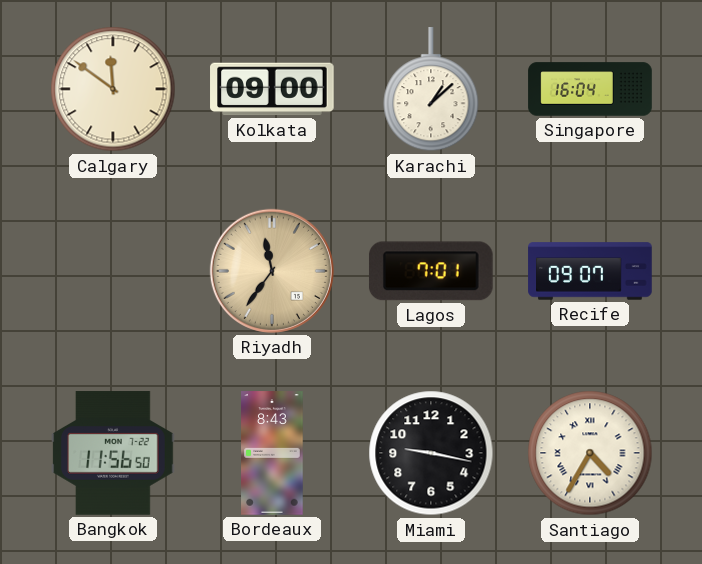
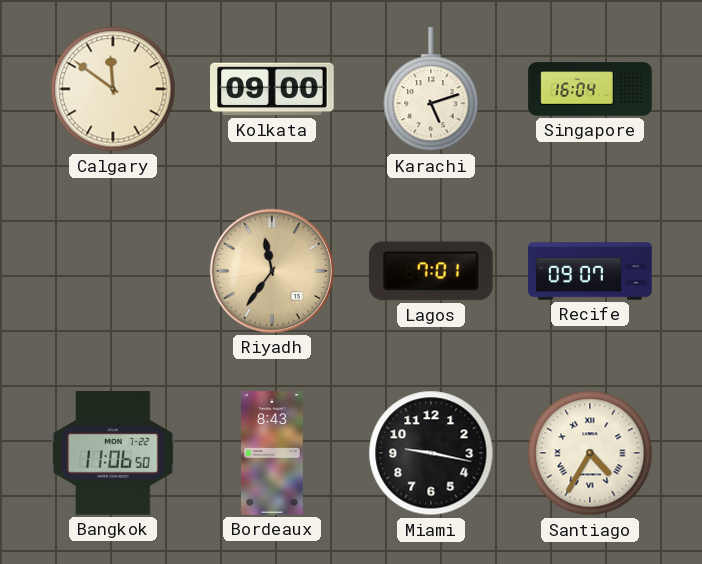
Karachi: 1:08 -> 5:12
Bangkok: 11:56 -> 11:06
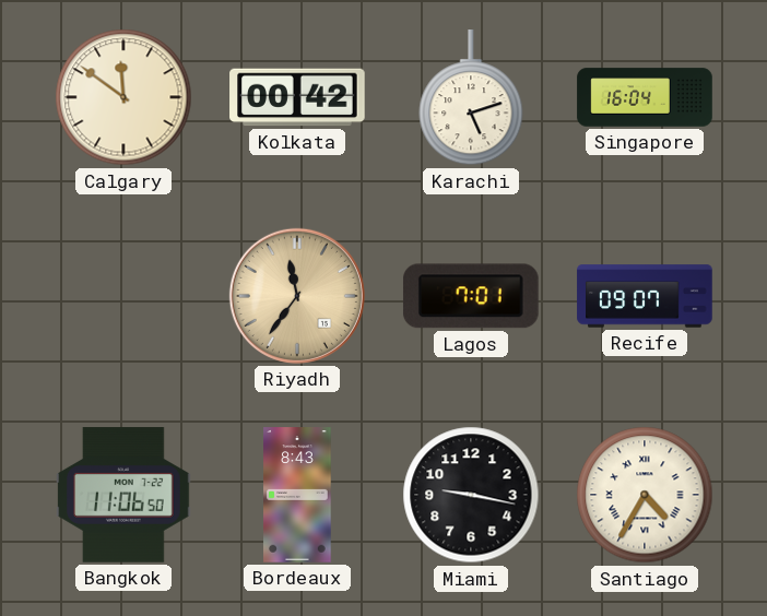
Kolkata: 09:00 -> 00:42
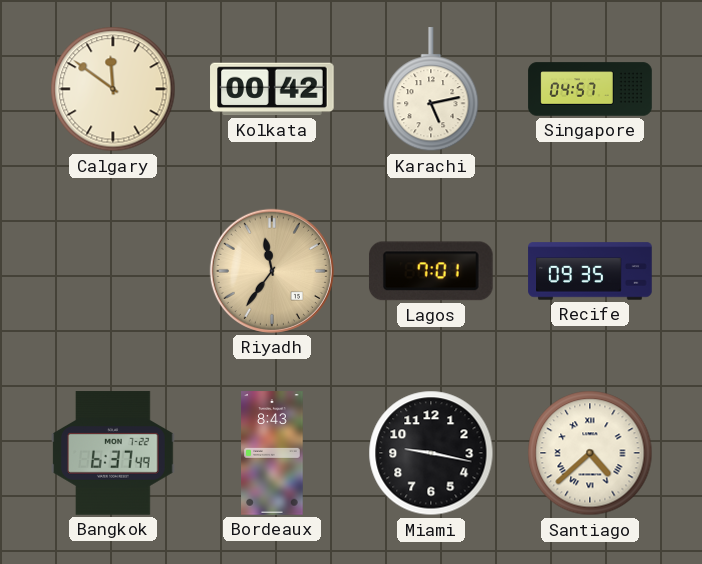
Karachi: 5:12 -> 5:13
Singapore: 16:04 -> 04:57
Recife: 09:07 -> 09:35
Bangkok: 11:06 -> 6:37
Santiago: 4:35 -> 4:38
